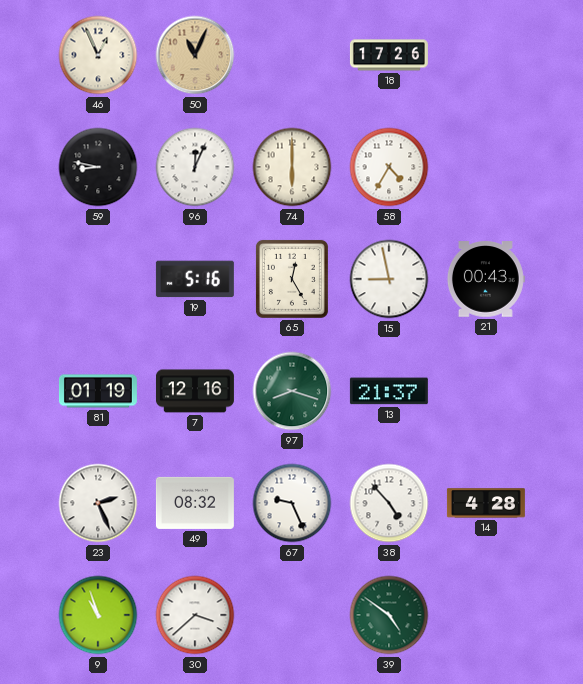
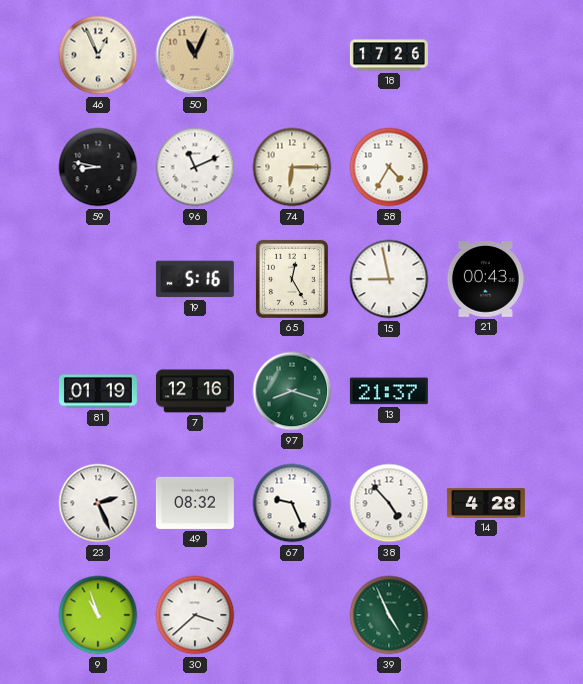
96: 12:04 -> 11:11
74: 6:00 -> 6:15
39: 4:51 -> 4:56
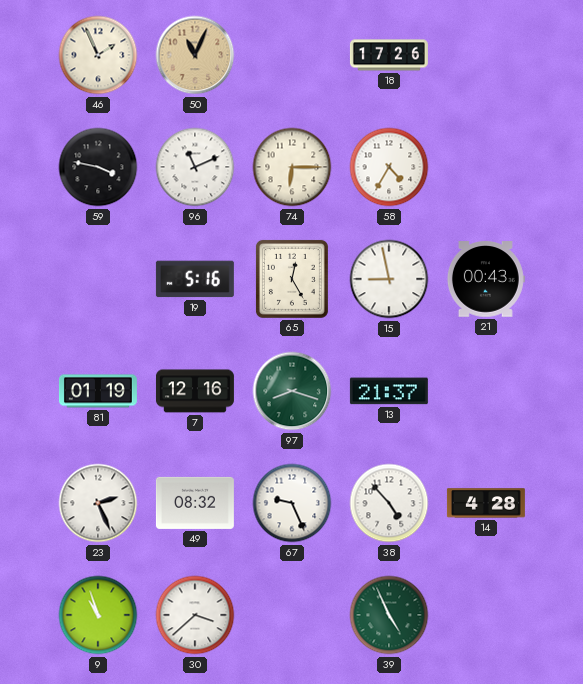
46: 12:56 -> 1:56
59: 8:47 -> 3:47
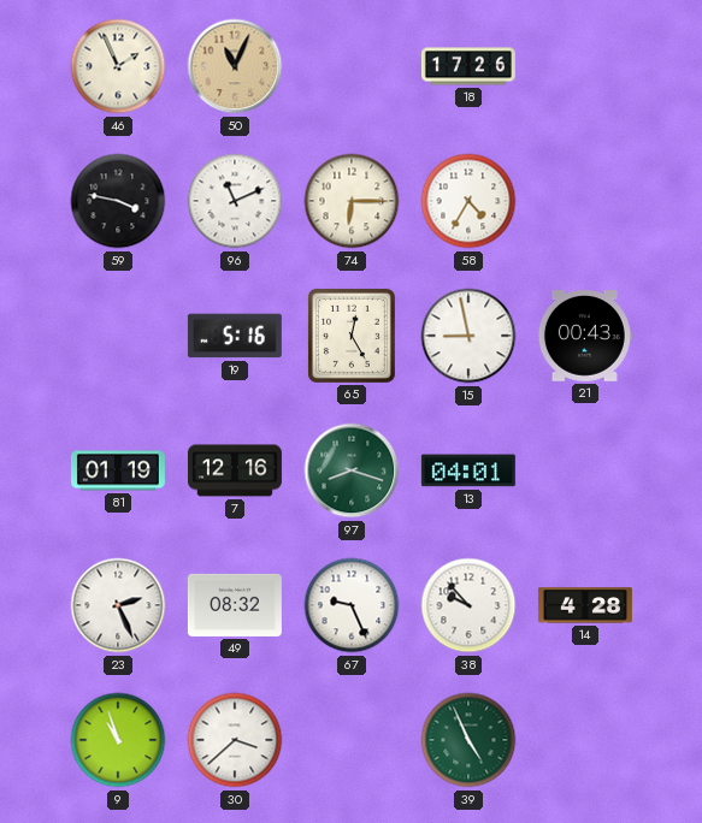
13: 21:37 -> 04:01
38: 4:53 -> 9:53
